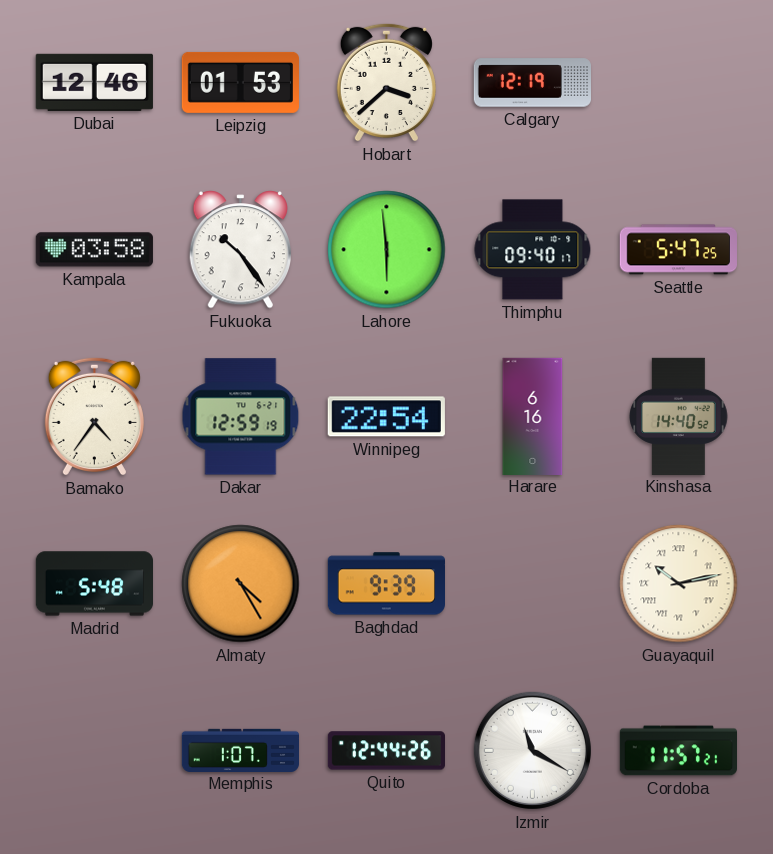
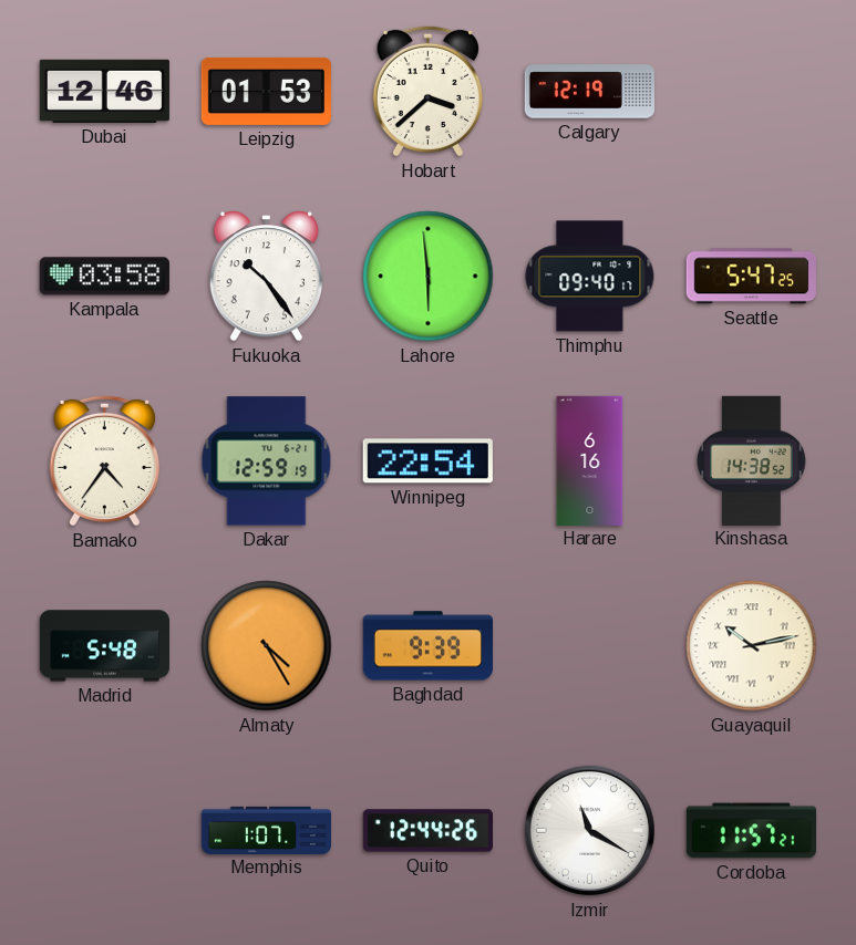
Kinshasa: 14:40 -> 14:38
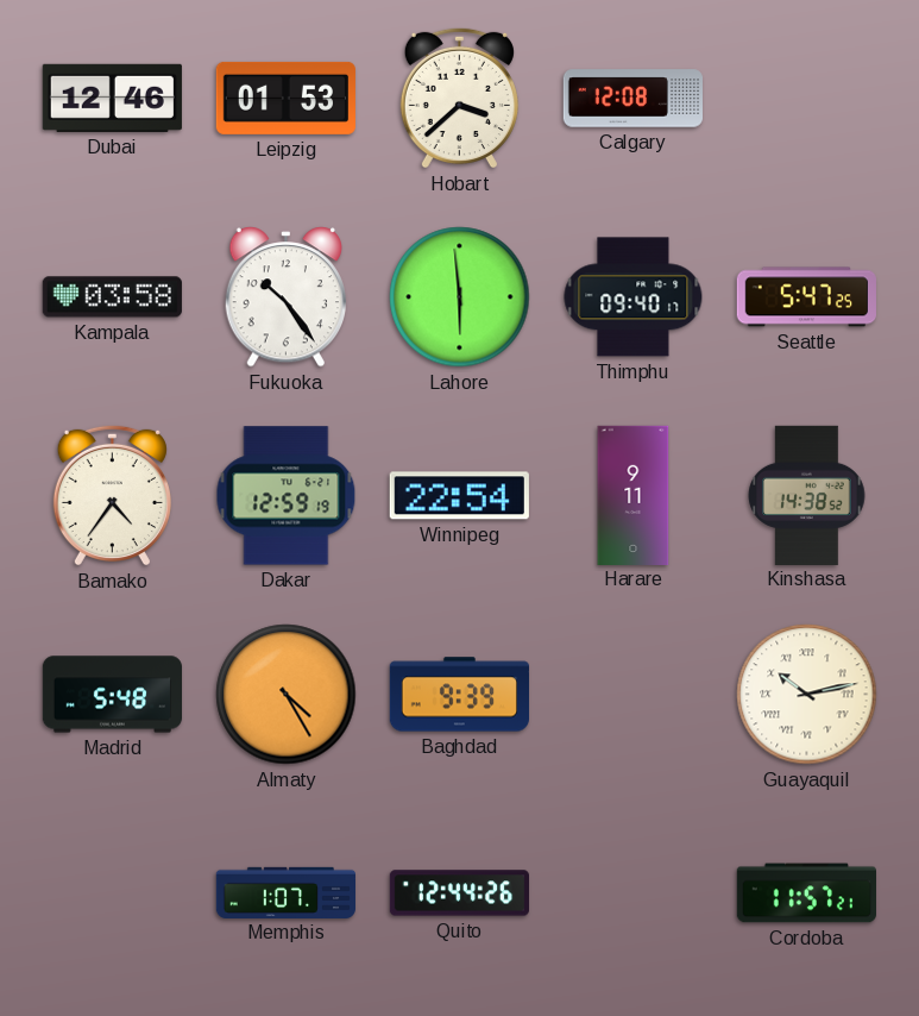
Calgary: 12:19 -> 12:08
Harare: 6:16 -> 9:11
Izmir: 11:20 -> none
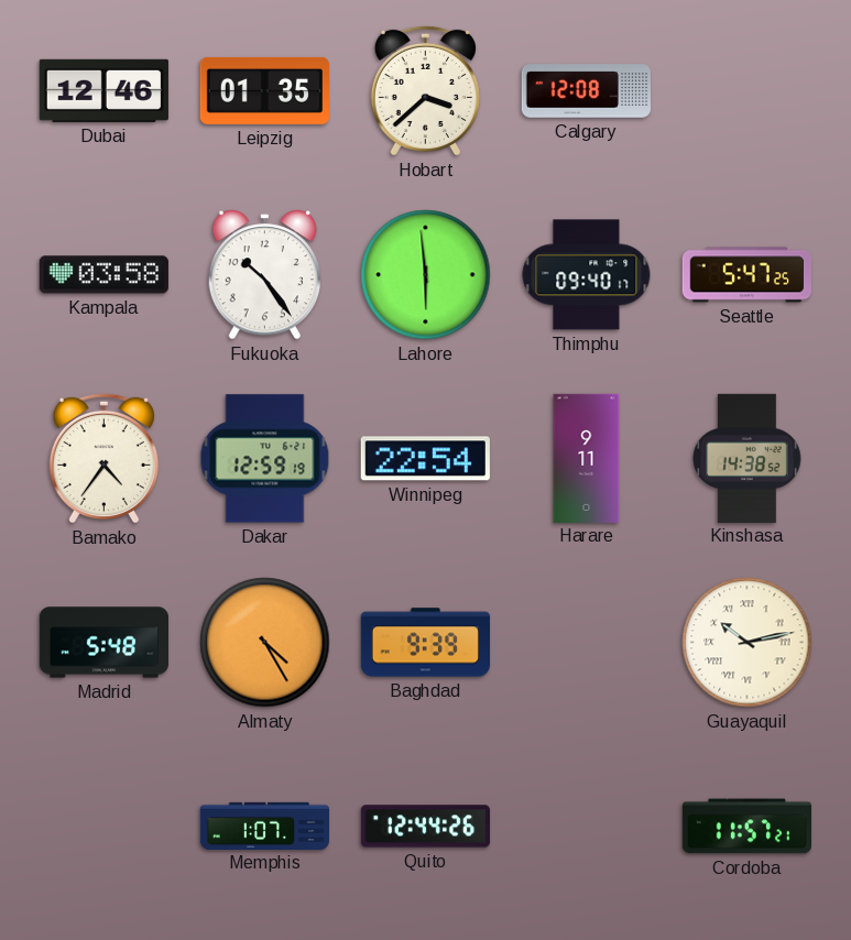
Leipzig: 01:53 -> 01:35
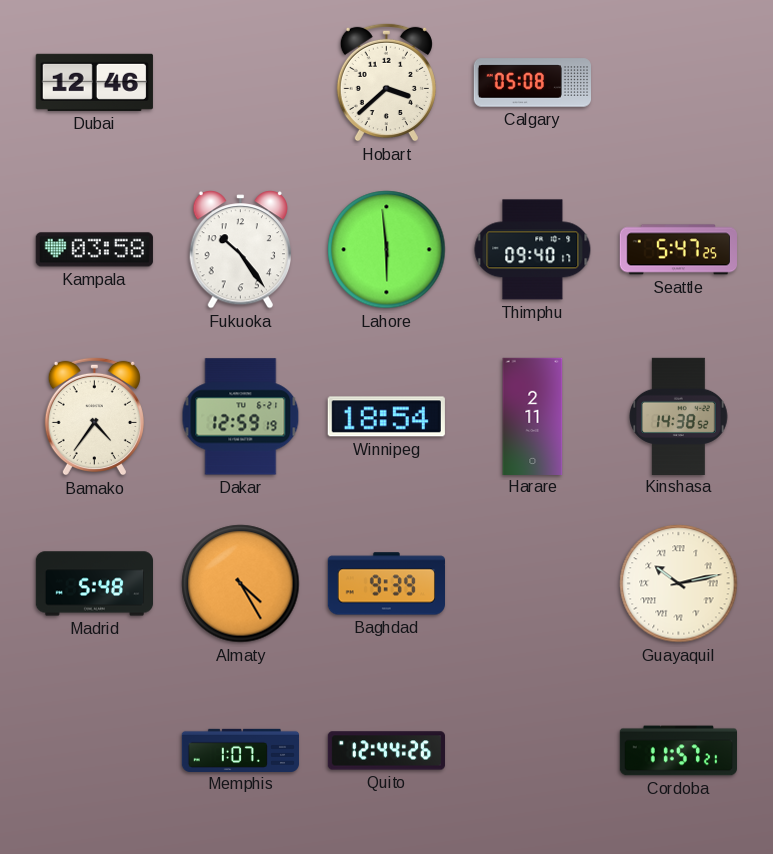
Leipzig: 01:35 -> none
Calgary: 12:08 -> 05:08
Winnipeg: 22:54 -> 18:54
Harare: 9:11 -> 2:11
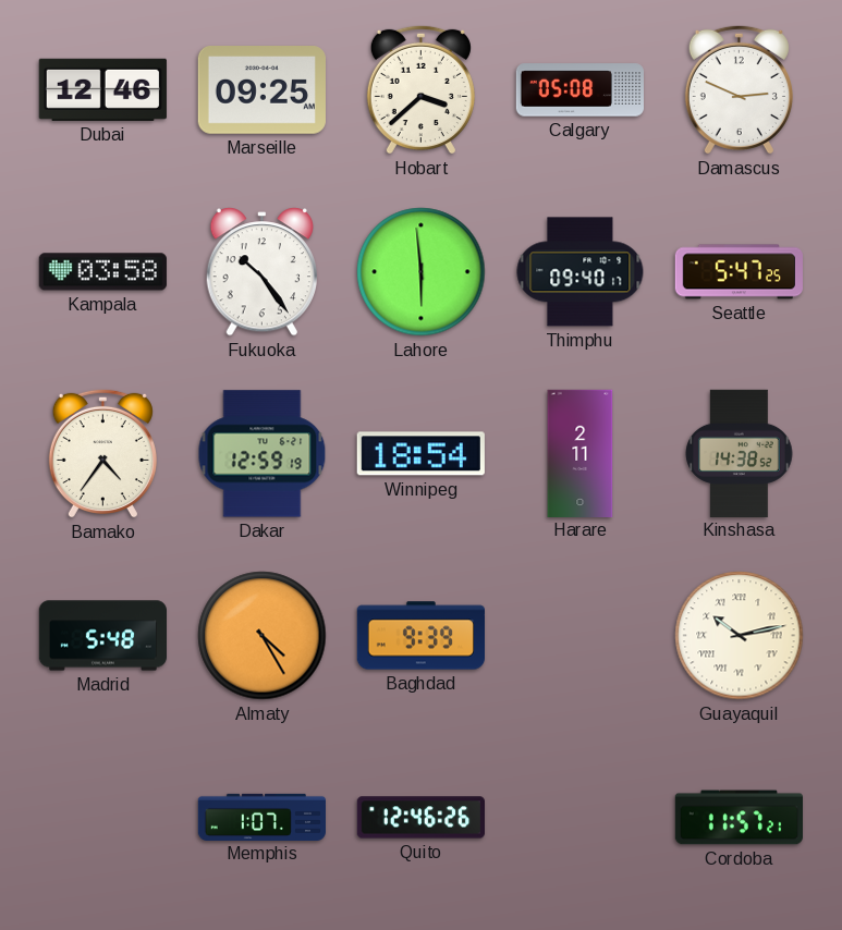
Marseille: none -> 09:25
Damascus: none -> 2:49
Quito: 12:44 -> 12:46
